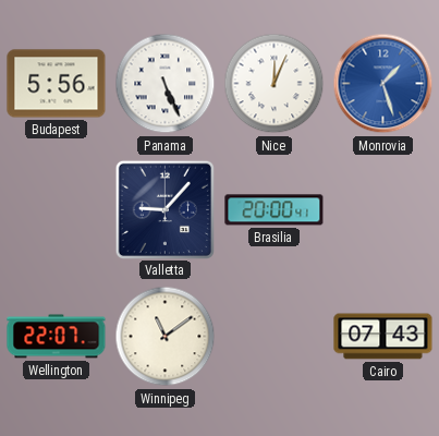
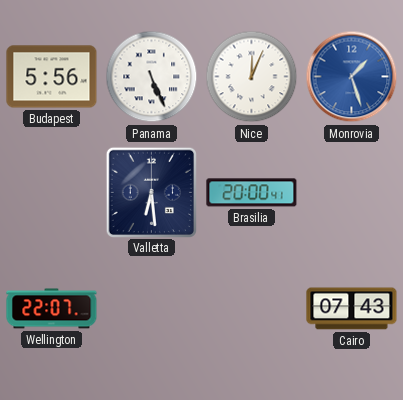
Valletta: 9:07 -> 6:29
Winnipeg: 11:09 -> none
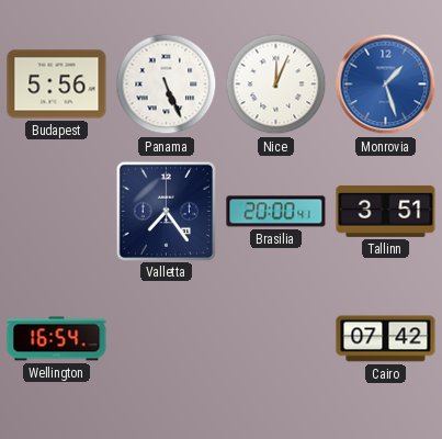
Valletta: 6:29 -> 7:24
Tallinn: none -> 3:51
Wellington: 22:07 -> 16:54
Cairo: 07:43 -> 07:42
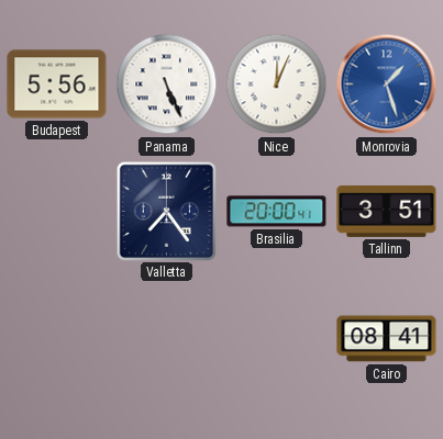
Wellington: 16:54 -> none
Cairo: 07:42 -> 08:41
